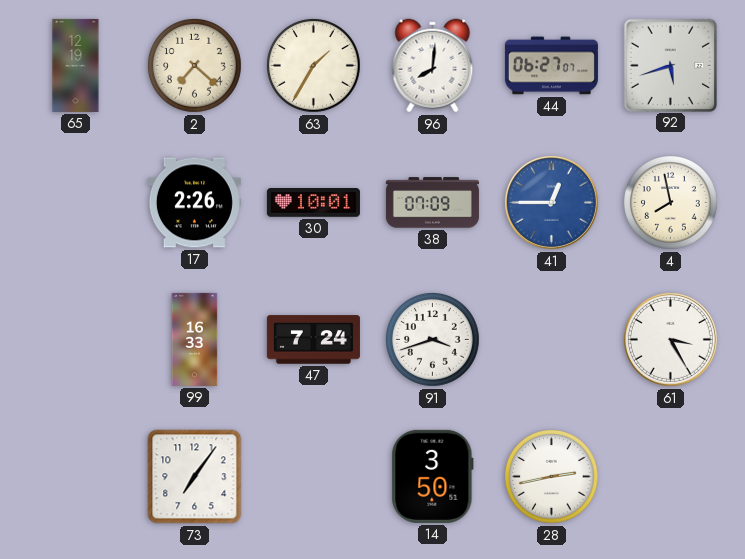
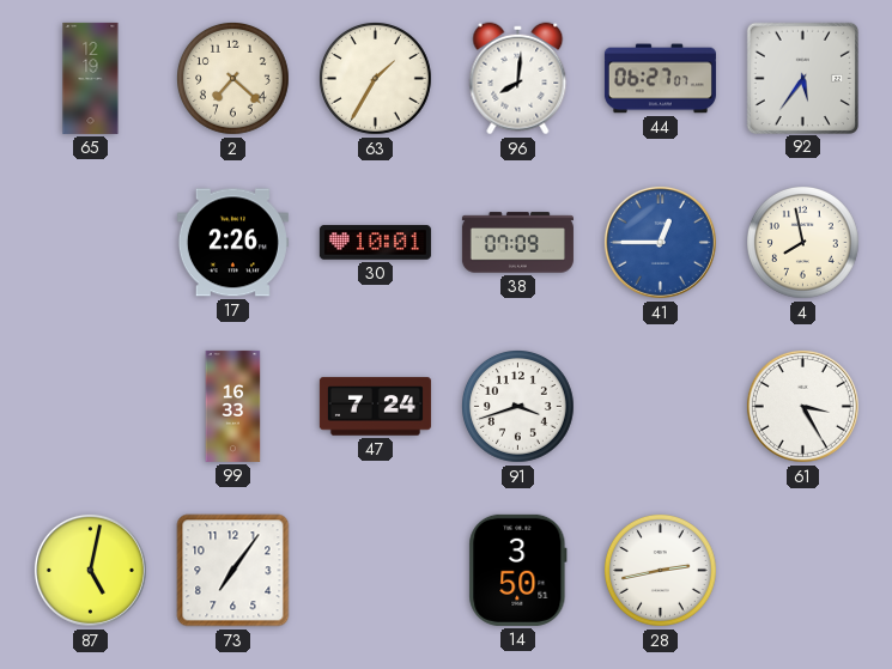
92: 5:42 -> 5:36
87: none -> 5:02
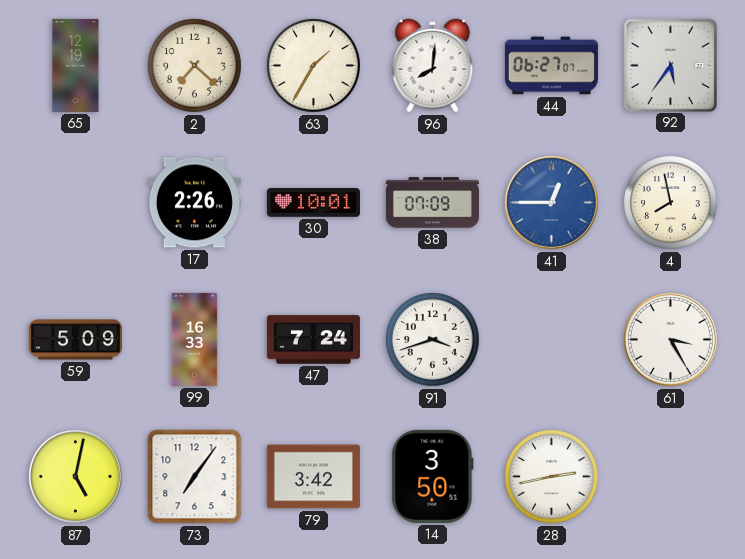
59: none -> 5:09
79: none -> 3:42
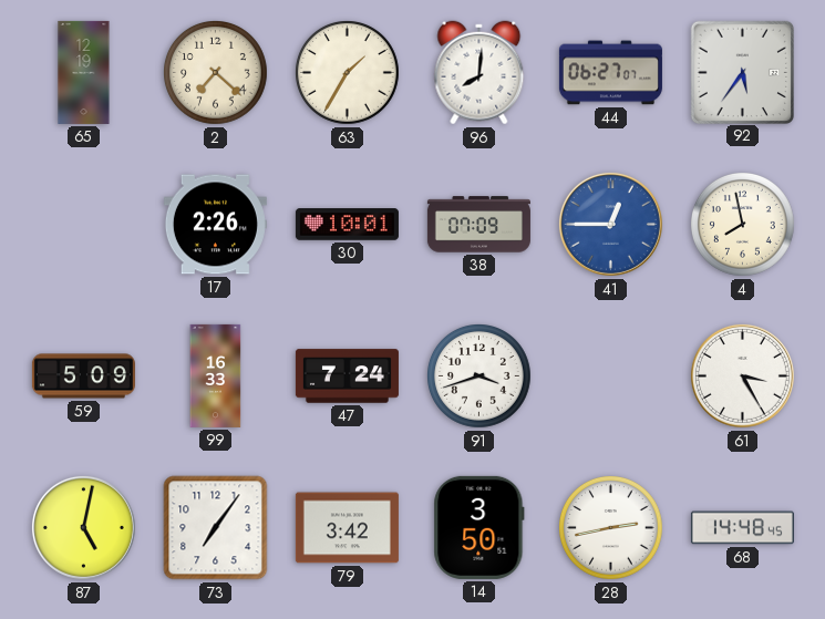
68: none -> 14:48
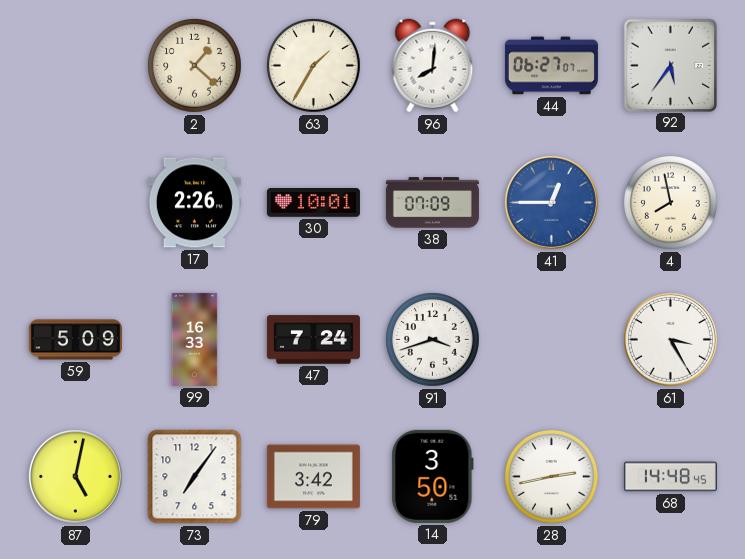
65: 12:19 -> none
2: 7:22 -> 1:22
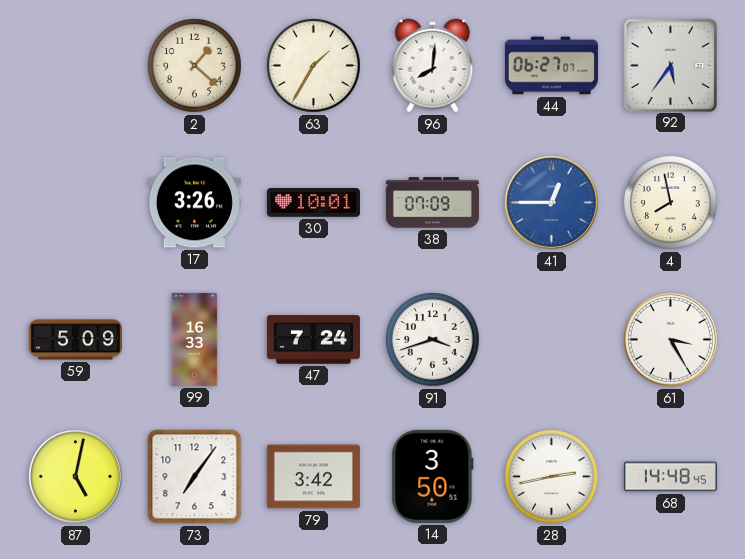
17: 2:26 -> 3:26
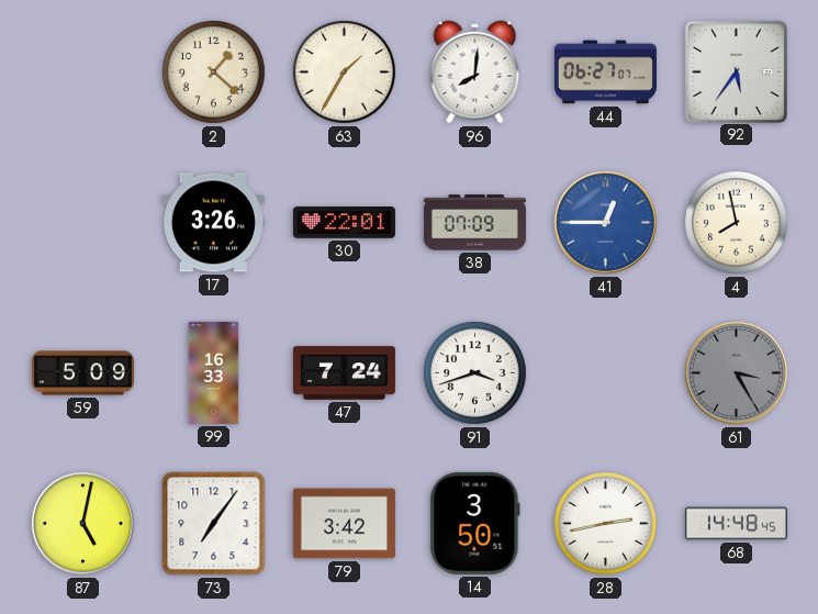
30: 10:01 -> 22:01
61 dial: white -> grey
